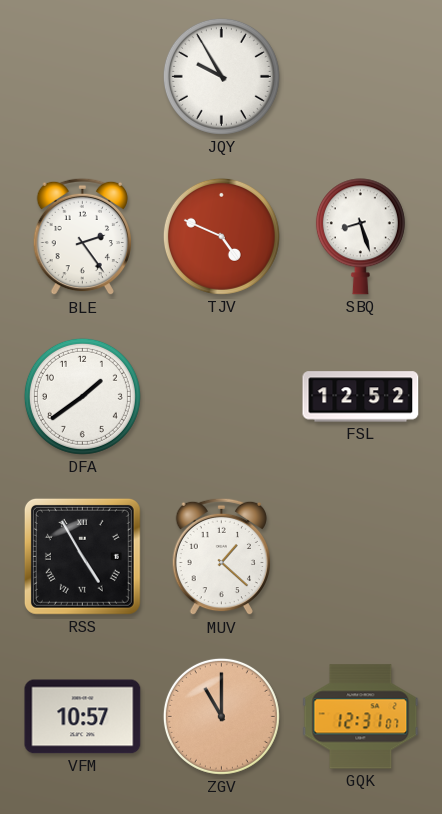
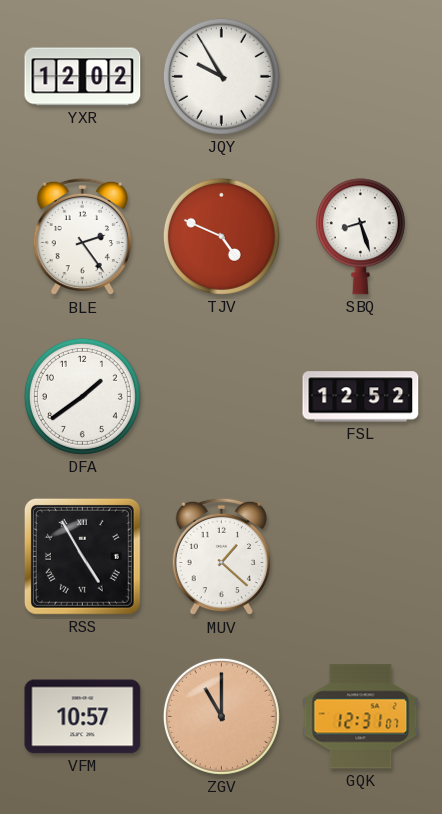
YXR: none -> 12:02
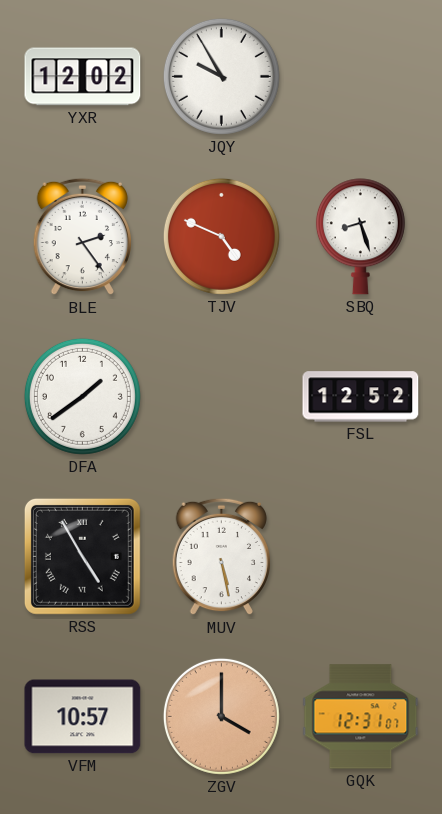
MUV: 1:22 -> 5:28
ZGV: 11:00 -> 4:00
